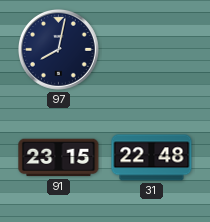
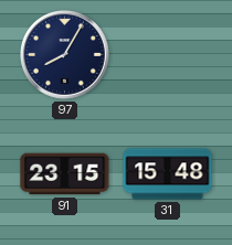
97: 8:02 -> 8:05
31: 22:48 -> 15:48
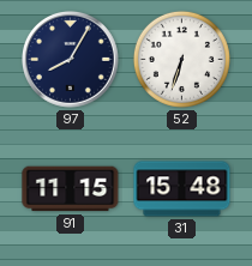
52: none -> 6:33
91: 23:15 -> 11:15
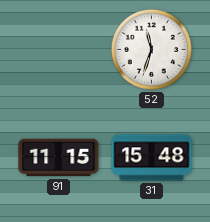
97: 8:05 -> none
52: 6:33 -> 11:33
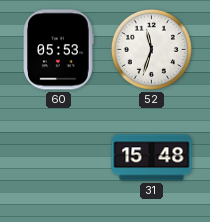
60: none -> 05:53
91: 11:15 -> none
